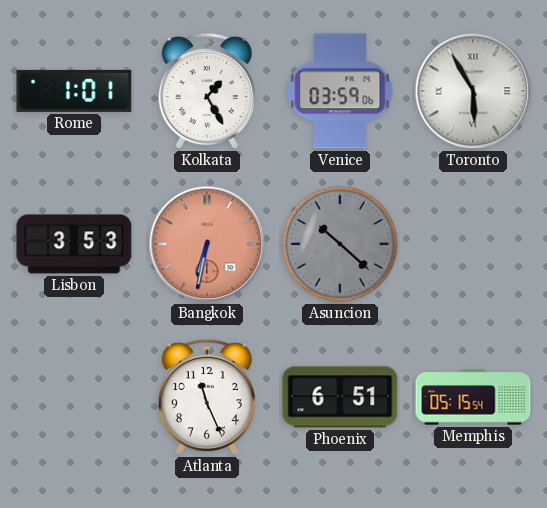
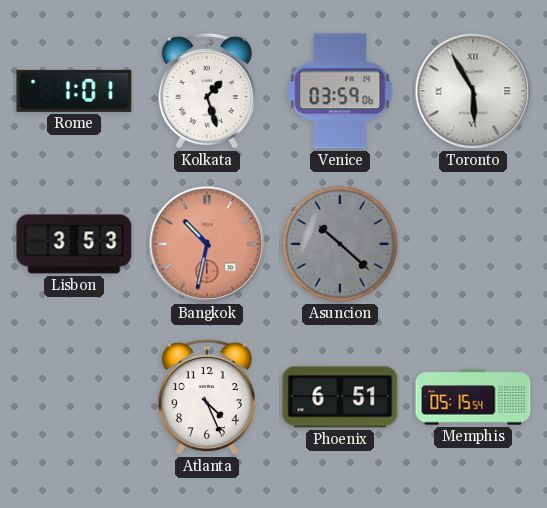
Kolkata: 1:25 -> 1:27
Bangkok: 6:32 -> 10:32
Atlanta: 11:26 -> 4:26
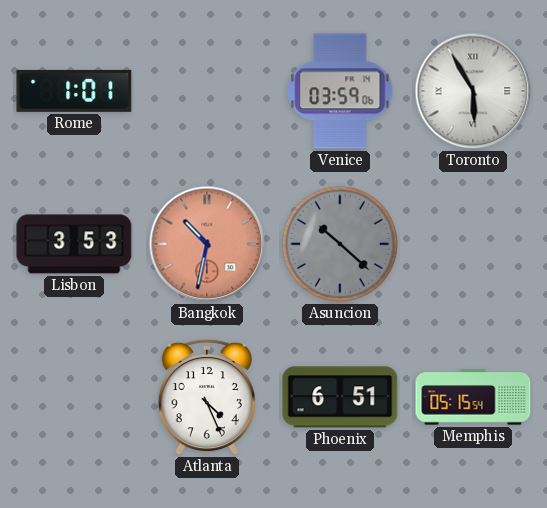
Kolkata: 1:27 -> none
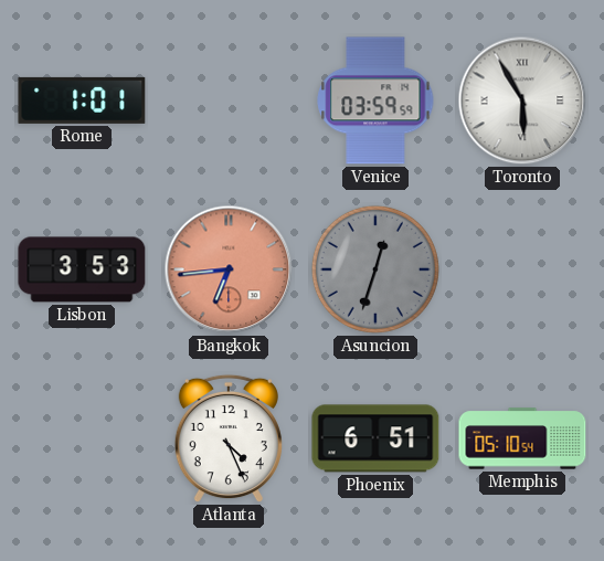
Venice: 03:59:06 -> 03:59:59
Bangkok: 10:32 -> 6:44
Asuncion: 10:22 -> 12:33
Memphis: 05:15 -> 05:10
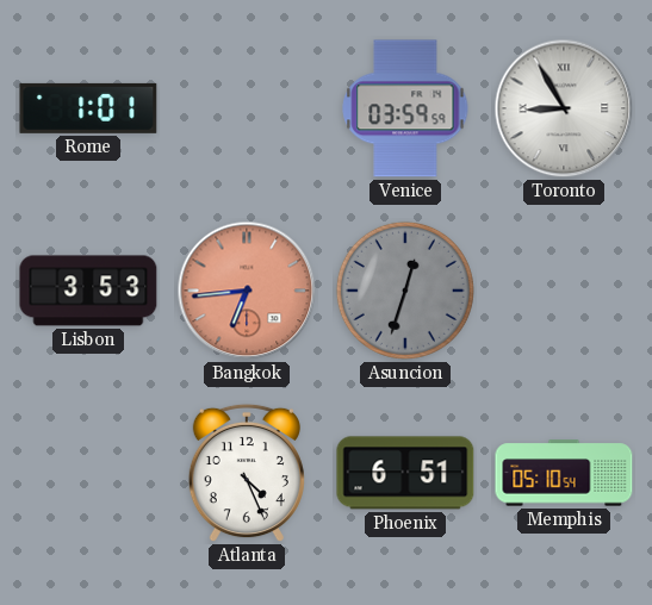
Toronto: 5:55 -> 8:55
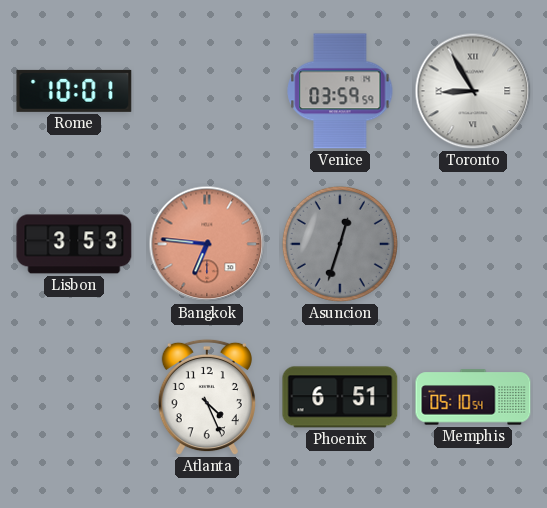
Rome: 1:01 -> 10:01
Bangkok: 6:44 -> 6:46
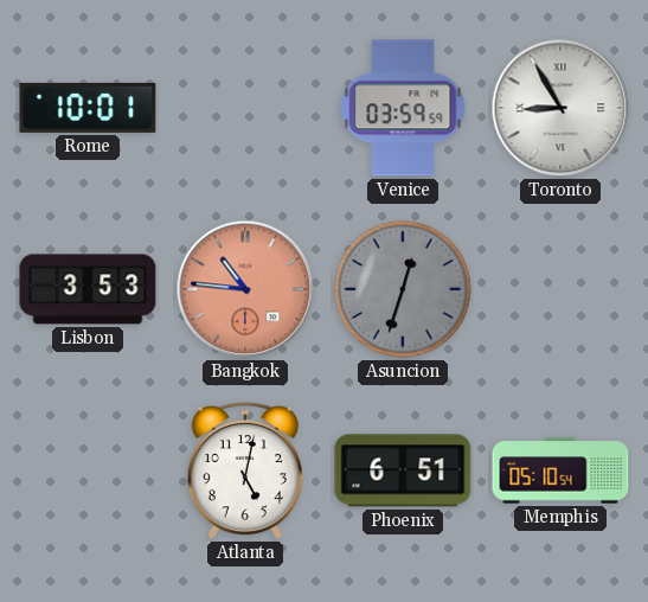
Bangkok: 6:46 -> 10:46
Atlanta: 4:26 -> 5:02
